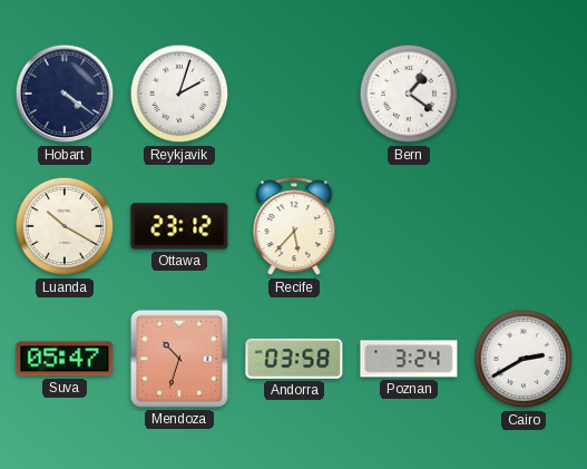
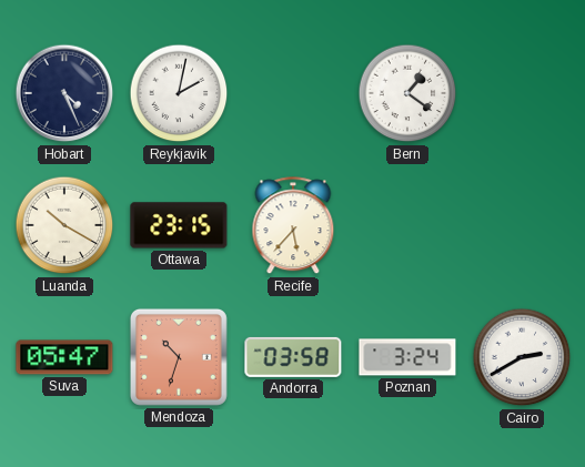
Hobart: 4:21 -> 4:26
Reykjavik: 2:03 -> 2:02
Ottawa: 23:12 -> 23:15
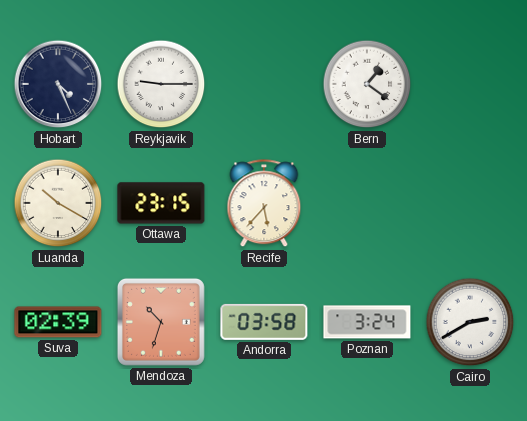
Reykjavik: 2:02 -> 9:15
Suva: 05:47 -> 02:39
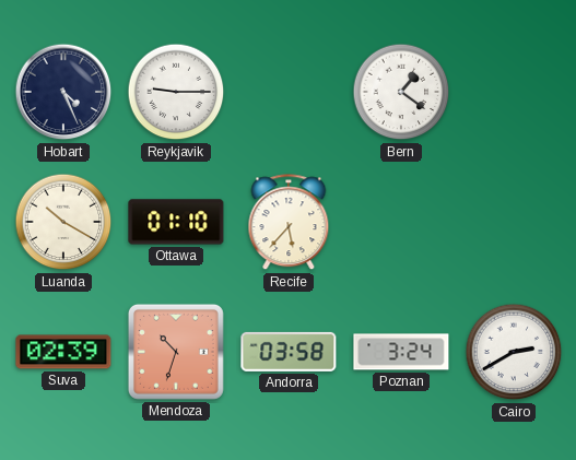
Ottawa: 23:15 -> 01:10
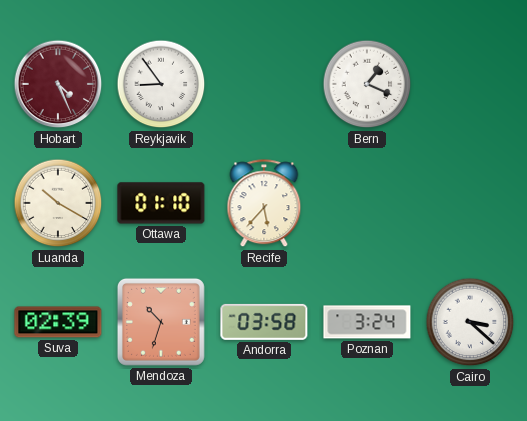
Hobart dial: navy -> burgundy
Reykjavik: 9:15 -> 8:54
Bern: 1:21 -> 1:19
Cairo: 2:40 -> 3:22
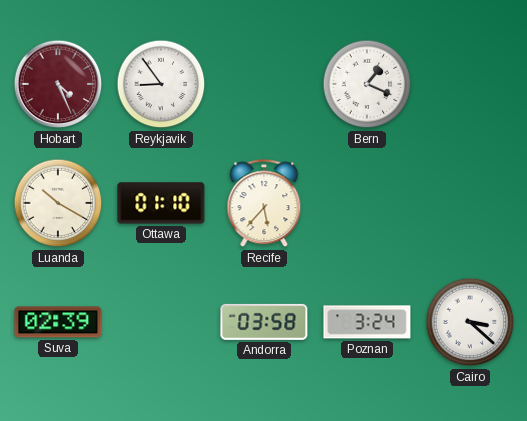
Mendoza: 10:33 -> none
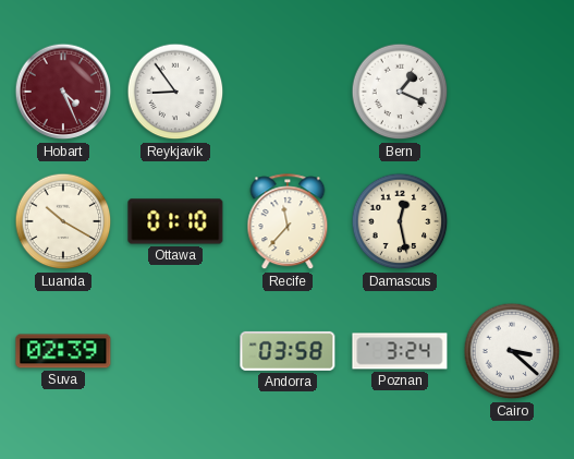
Recife: 5:37 -> 11:37
Damascus: none -> 12:28
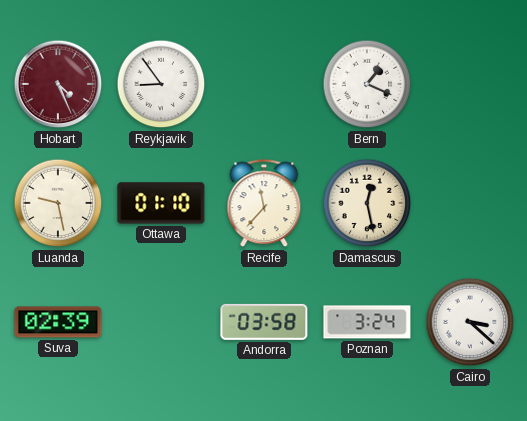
Luanda: 10:20 -> 9:28
